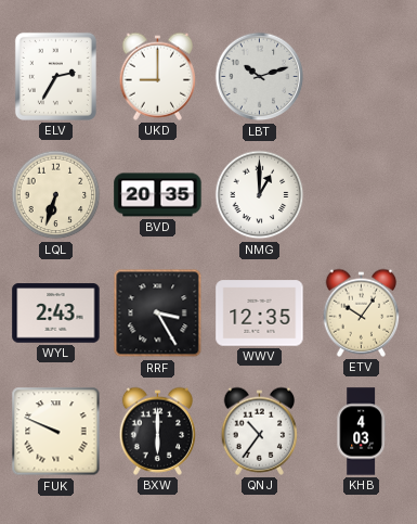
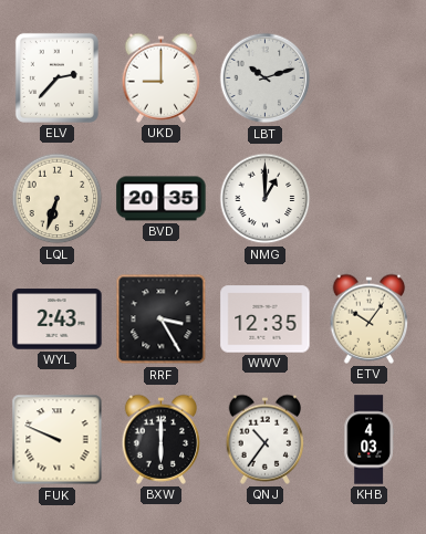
ELV: 2:35 -> 2:37
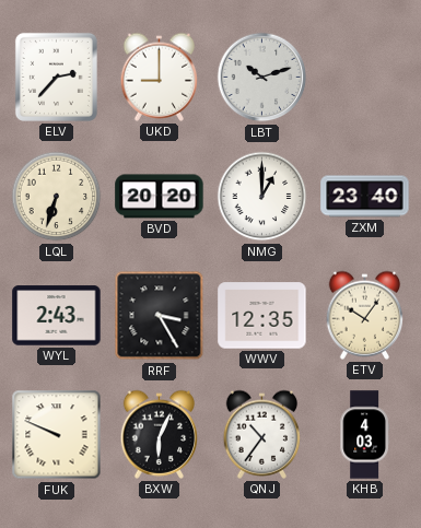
BVD: 20:35 -> 20:20
ZXM: none -> 23:40
BXW: 6:00 -> 6:04
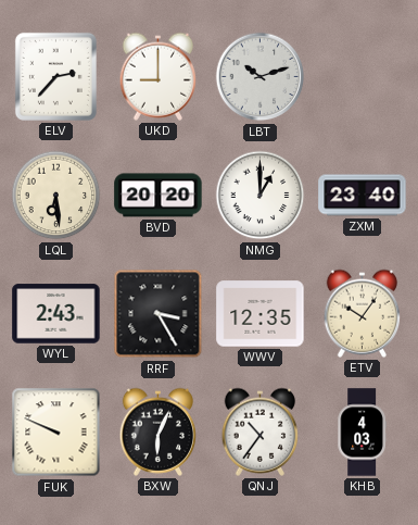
LQL: 6:33 -> 6:29
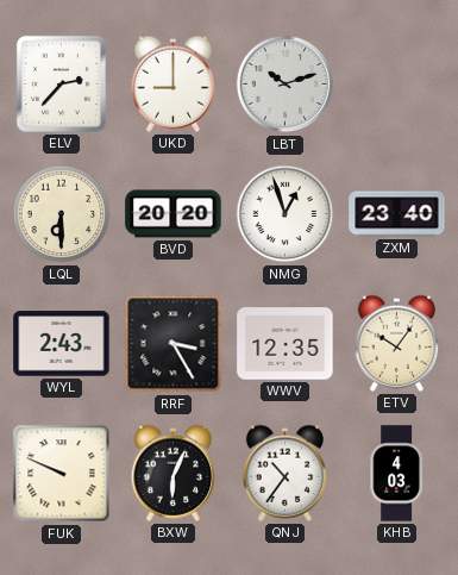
LQL: 6:29 -> 6:30
NMG: 1:00 -> 12:57
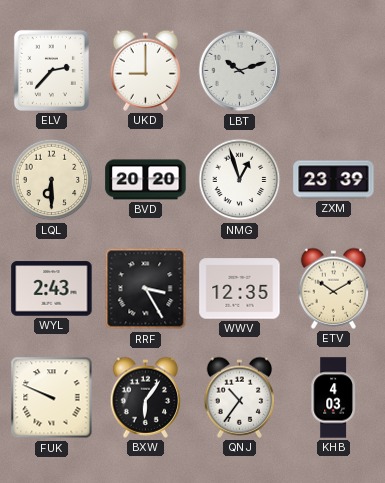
ZXM: 23:40 -> 23:39
ETV: 10:06 -> 10:10
BXW: 6:04 -> 6:06
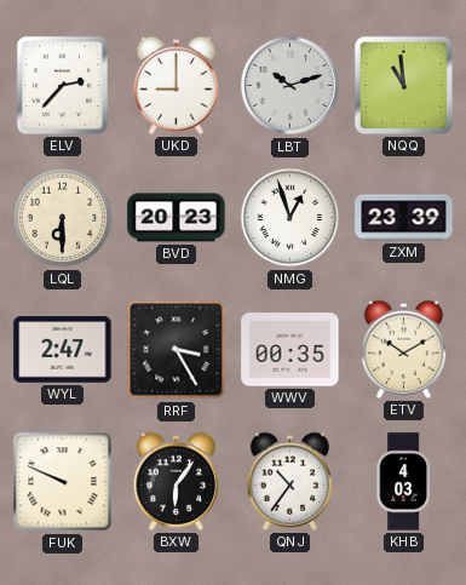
NQQ: none -> 10:59
BVD: 20:20 -> 20:23
WYL: 2:43 -> 2:47
WWV: 12:35 -> 00:35
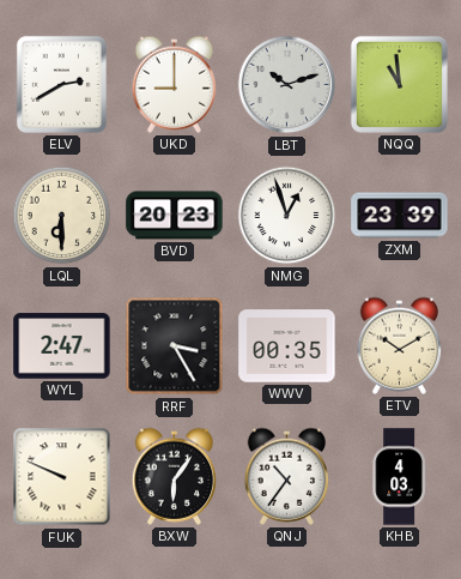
ELV: 2:37 -> 2:40
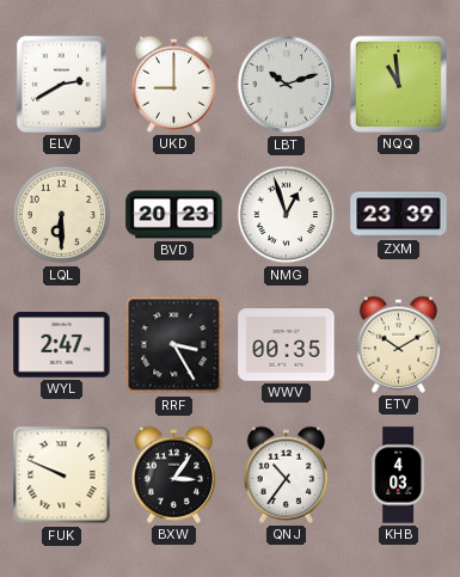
BXW: 6:06 -> 3:06
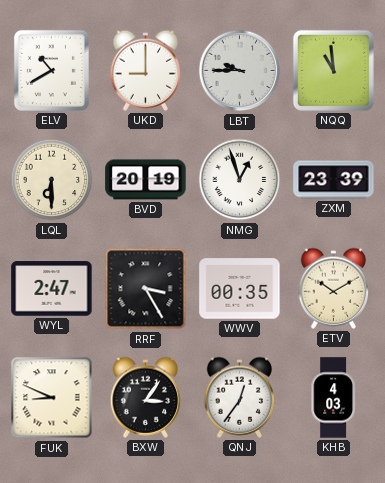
ELV: 2:40 -> 10:40
LBT: 10:12 -> 9:45
BVD: 20:23 -> 20:19
FUK: 9:49 -> 8:49
QNJ: 10:36 -> 12:36
